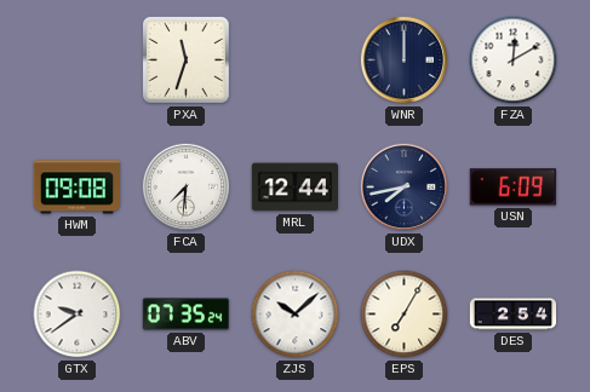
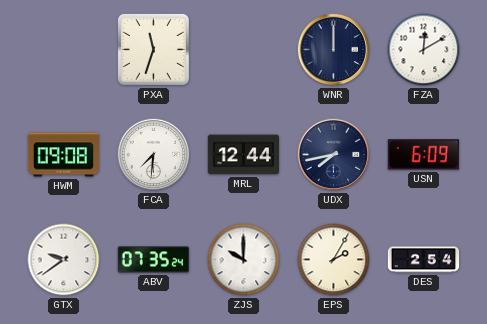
ZJS: 10:08 -> 10:00
EPS: 7:05 -> 2:05
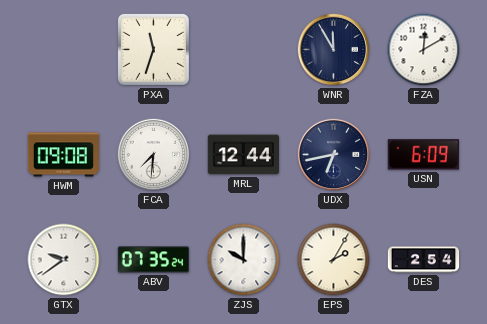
WNR: 12:00 -> 11:55
UDX: 7:43 -> 6:43
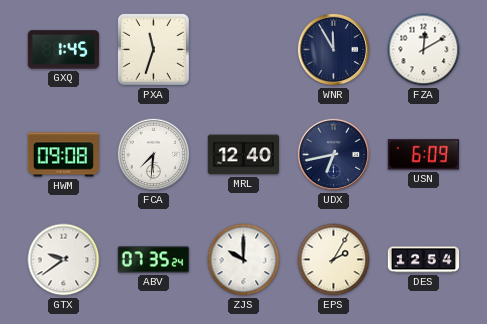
GXQ: none -> 1:45
MRL: 12:44 -> 12:40
DES: 2:54 -> 12:54
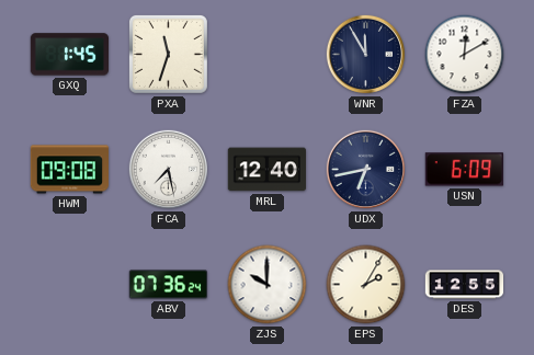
FCA: 7:31 -> 7:28
GTX: 9:39 -> none
ABV: 07:35 -> 07:36
DES: 12:54 -> 12:55
